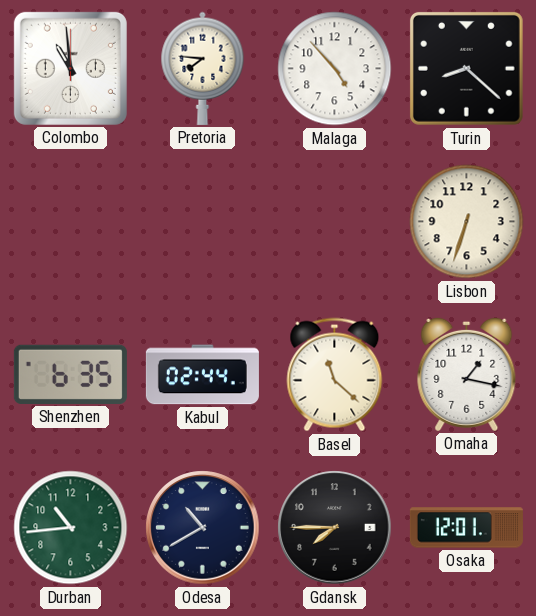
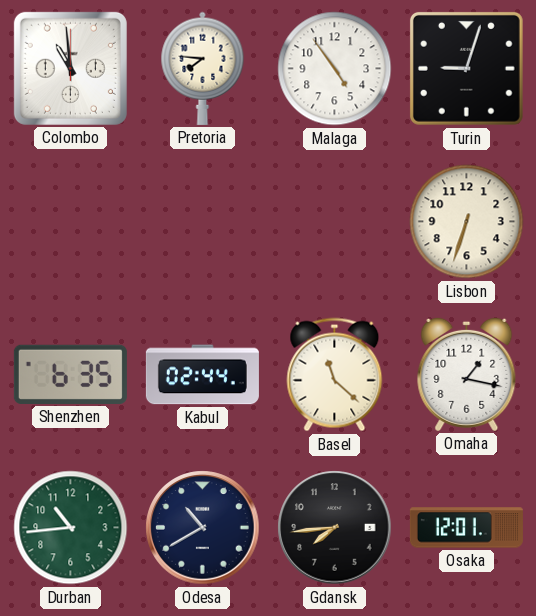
Malaga: 4:53 -> 4:54
Turin: 8:22 -> 9:03
Gdansk: 7:45 -> 7:44
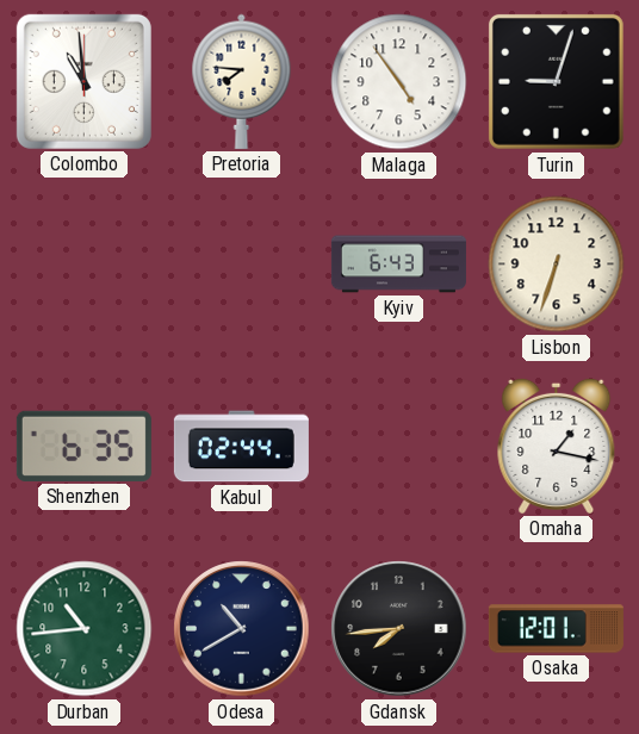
Kyiv: none -> 6:43
Basel: 11:22 -> none
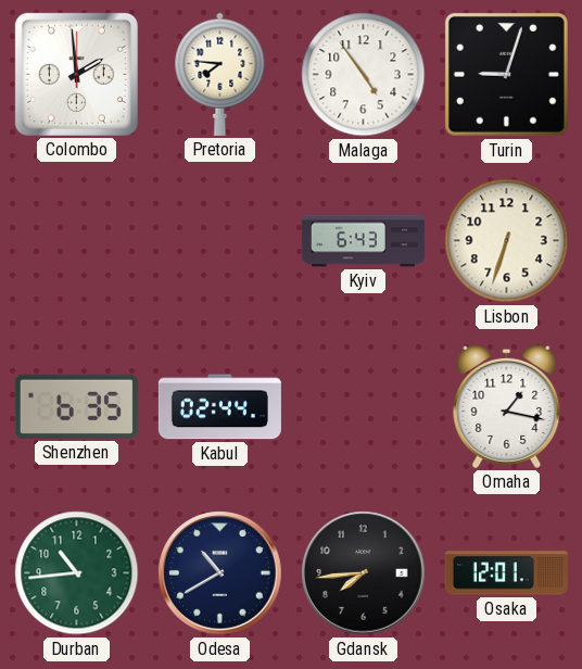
Colombo: 10:59 -> 1:59
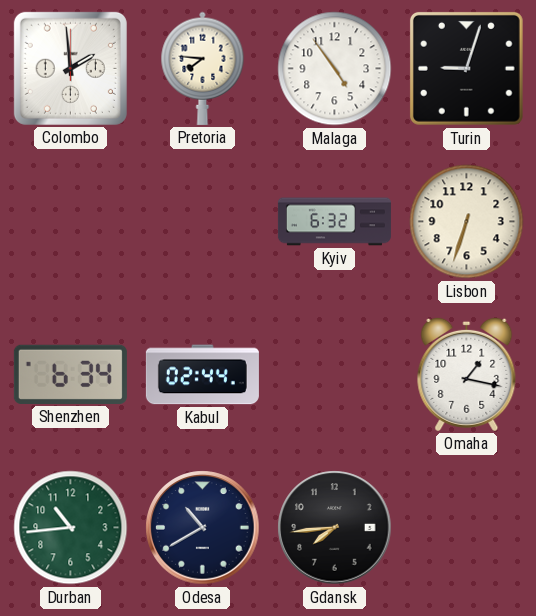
Kyiv: 6:43 -> 6:32
Shenzhen: 6:35 -> 6:34
Osaka: 12:01 -> none
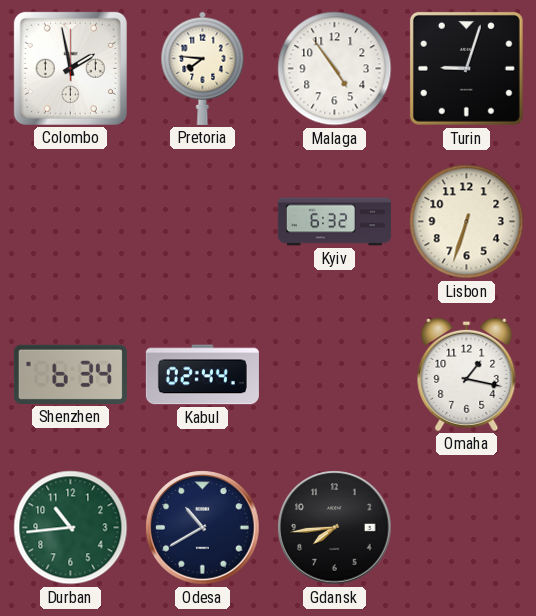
Colombo: 1:59 -> 1:58
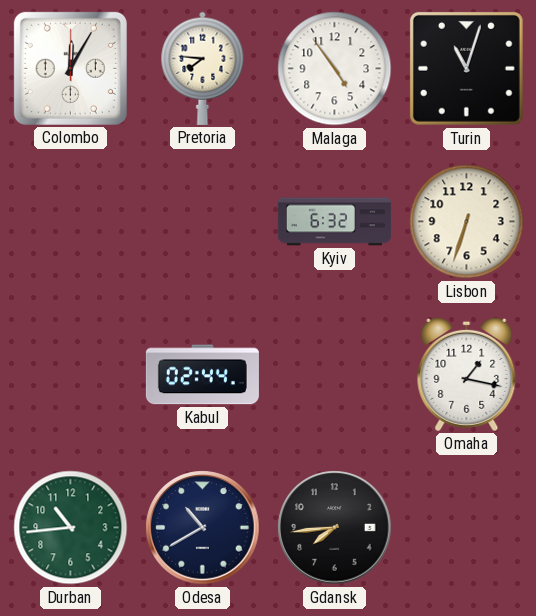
Colombo: 1:58 -> 12:05
Turin: 9:03 -> 11:03
Shenzhen: 6:34 -> none
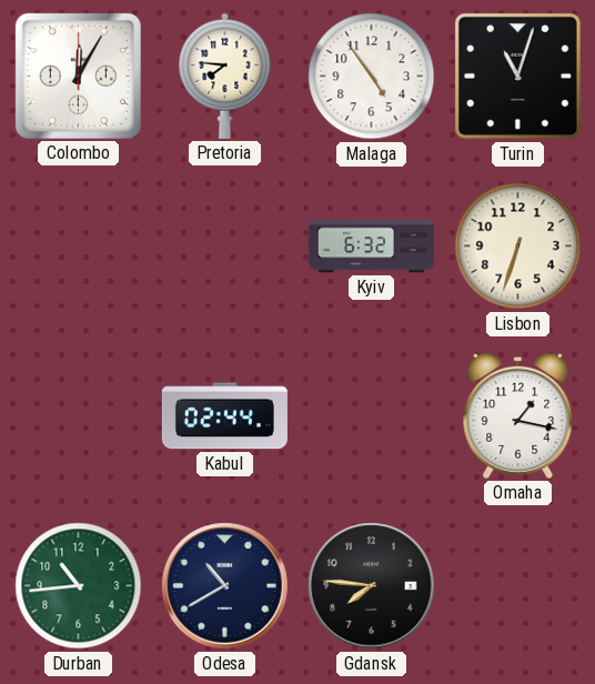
Gdansk: 7:44 -> 7:46
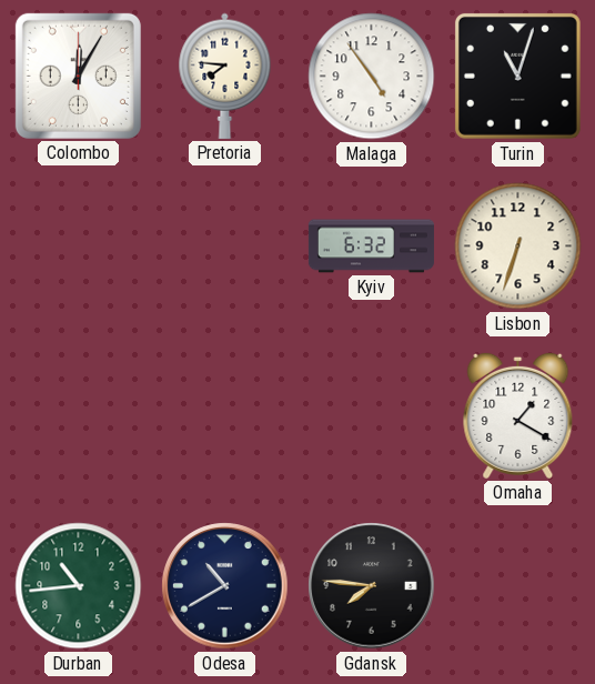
Kabul: 02:44 -> none
Omaha: 1:17 -> 1:20
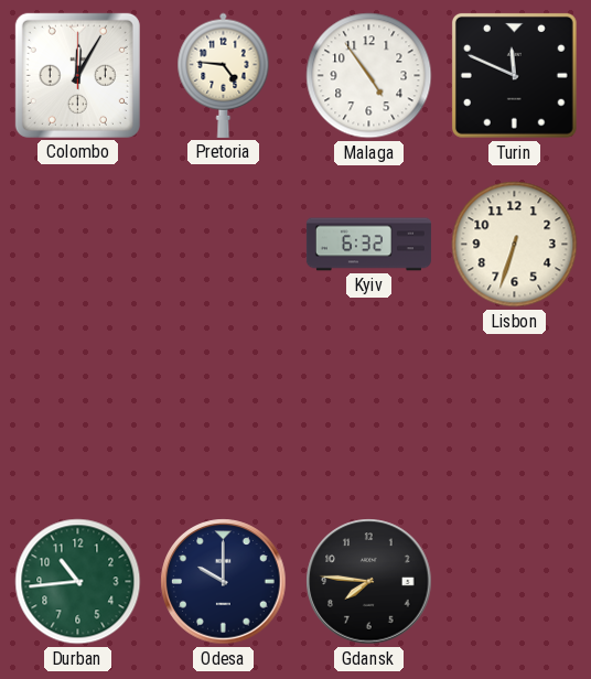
Pretoria: 7:46 -> 4:46
Turin: 11:03 -> 11:49
Omaha: 1:20 -> none
Odesa: 10:40 -> 10:00
